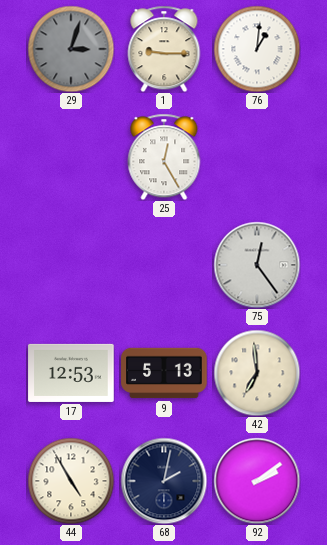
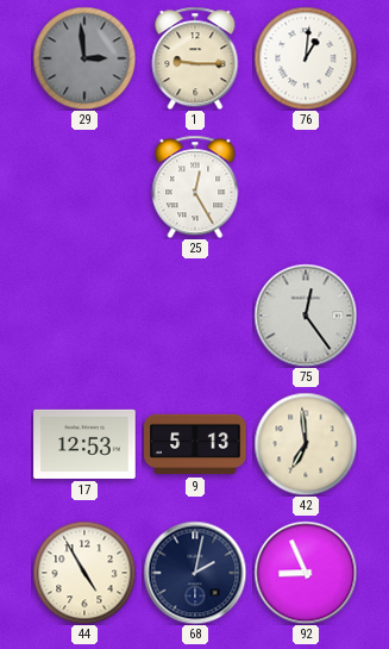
29: 3:03 -> 2:59
92: 2:09 -> 8:56
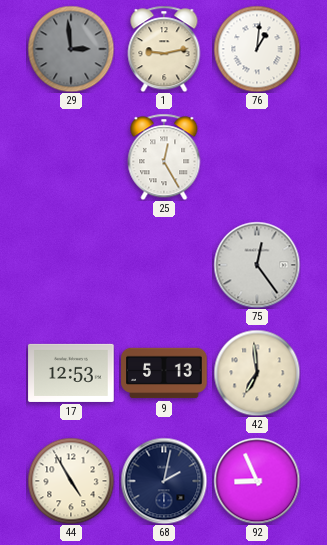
1: 9:15 -> 9:13
